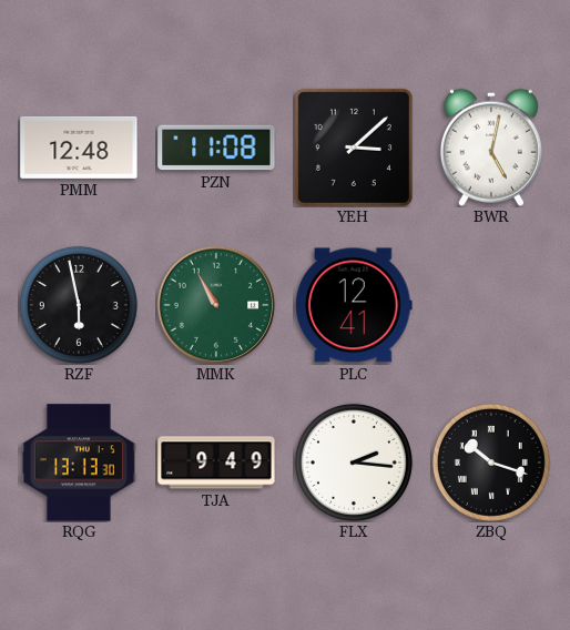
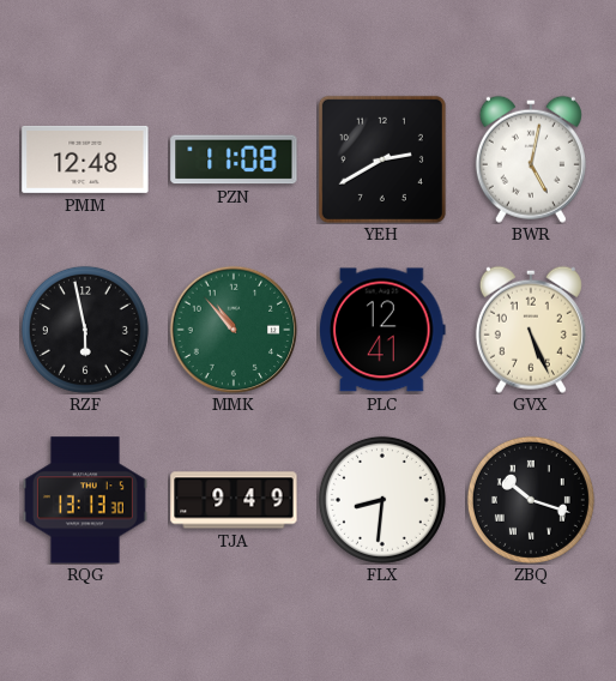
YEH: 3:08 -> 2:40
MMK: 10:55 -> 10:53
GVX: none -> 5:26
FLX: 2:16 -> 8:31
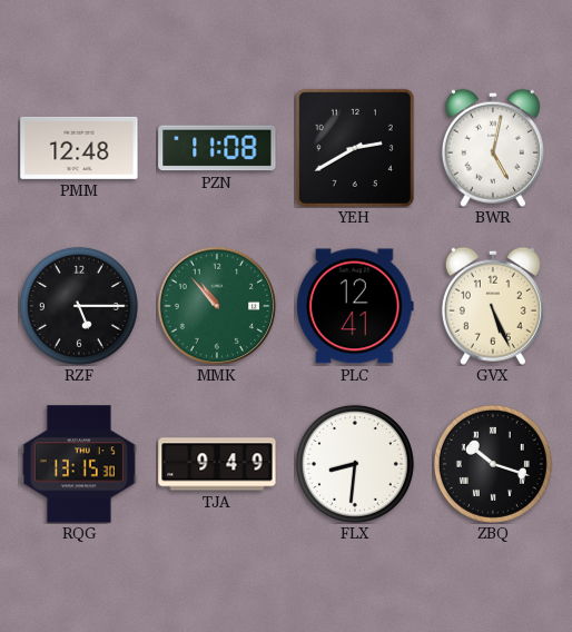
RZF: 5:58 -> 5:15
RQG: 13:13 -> 13:15
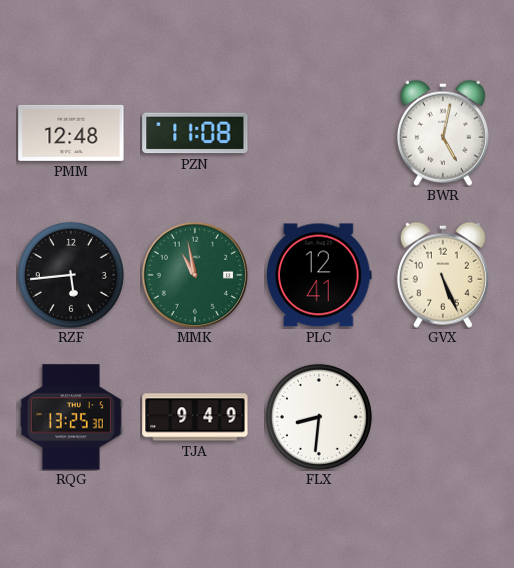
YEH: 2:40 -> none
RZF: 5:15 -> 5:44
MMK: 10:53 -> 10:58
RQG: 13:15 -> 13:25
ZBQ: 10:18 -> none
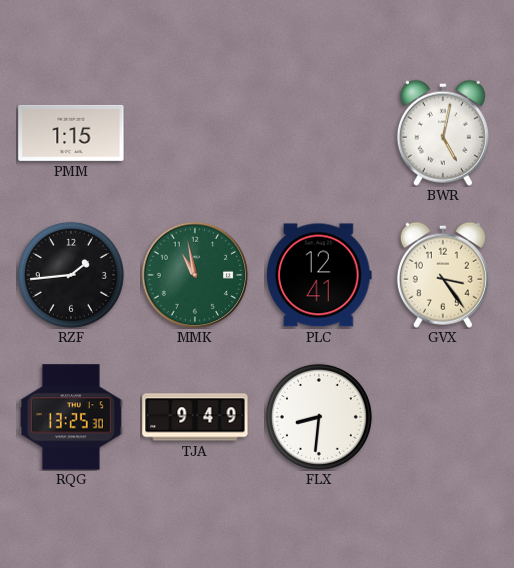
PMM: 12:48 -> 1:15
PZN: 11:08 -> none
RZF: 5:44 -> 1:44
GVX: 5:26 -> 3:24
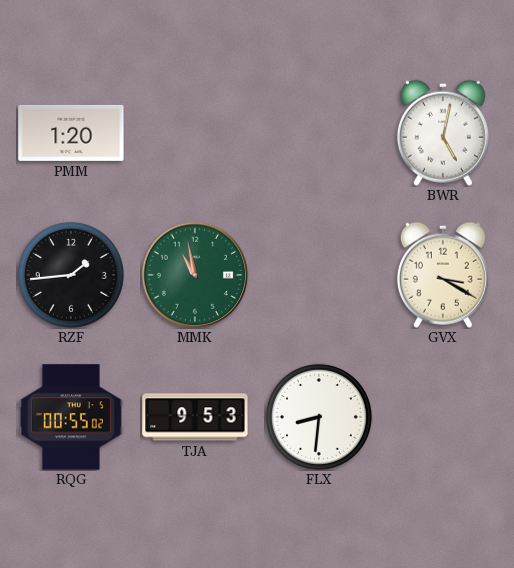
PMM: 1:15 -> 1:20
PLC: 12:41 -> none
GVX: 3:24 -> 3:20
RQG: 13:25 -> 00:55
TJA: 9:49 -> 9:53
